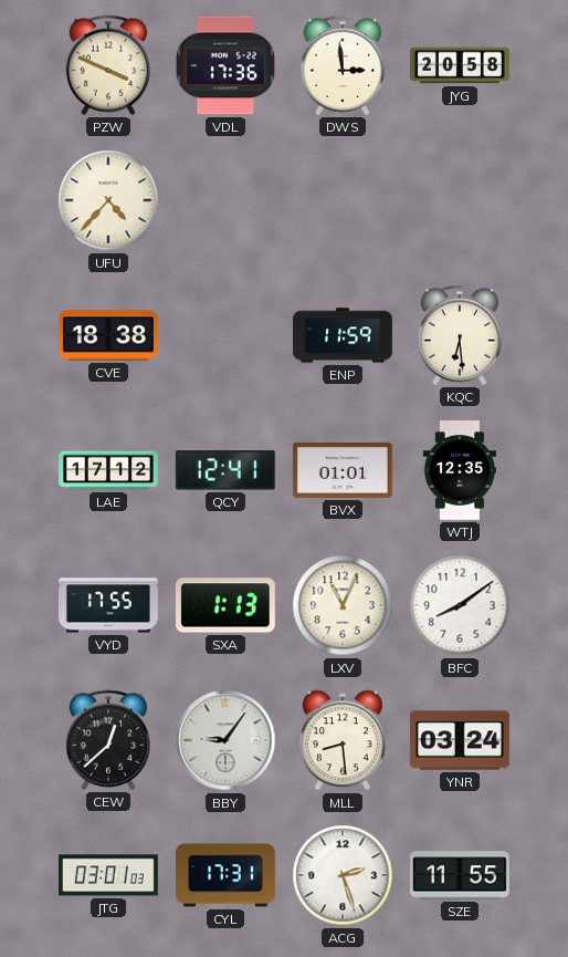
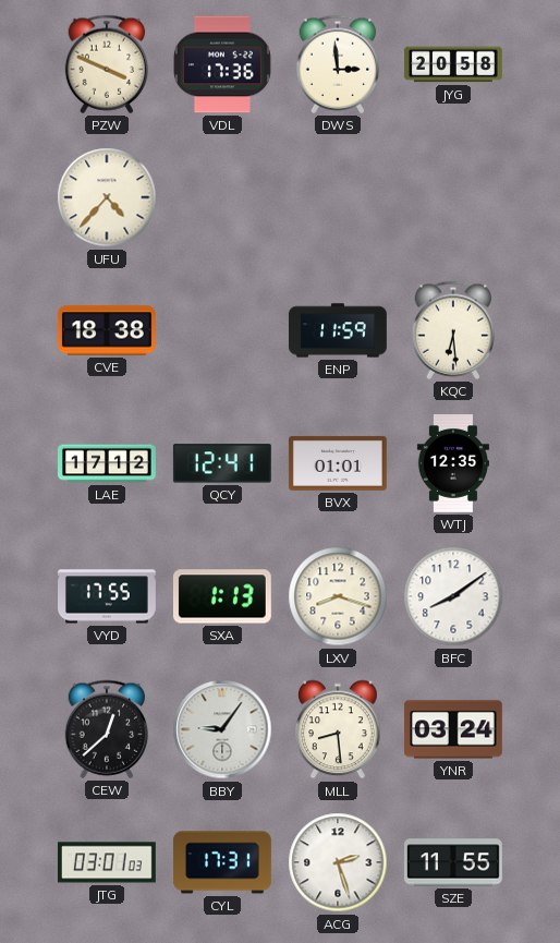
LXV: 11:04 -> 8:18
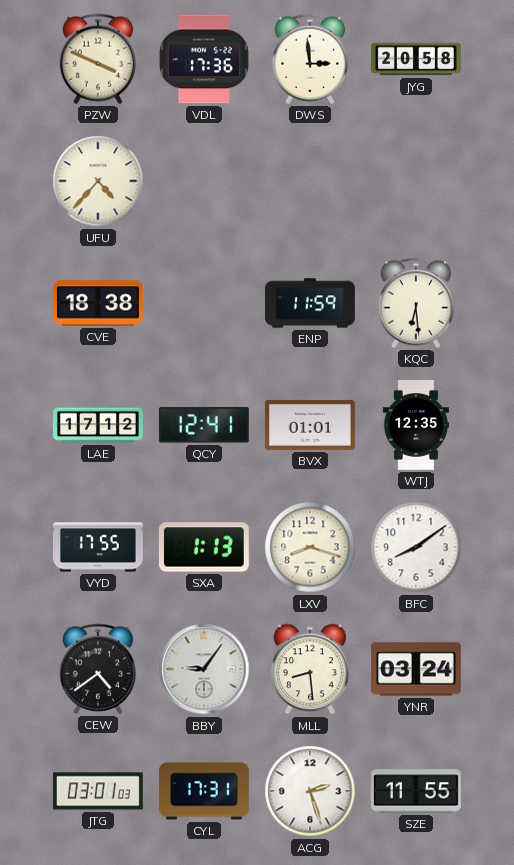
CEW: 12:38 -> 4:39
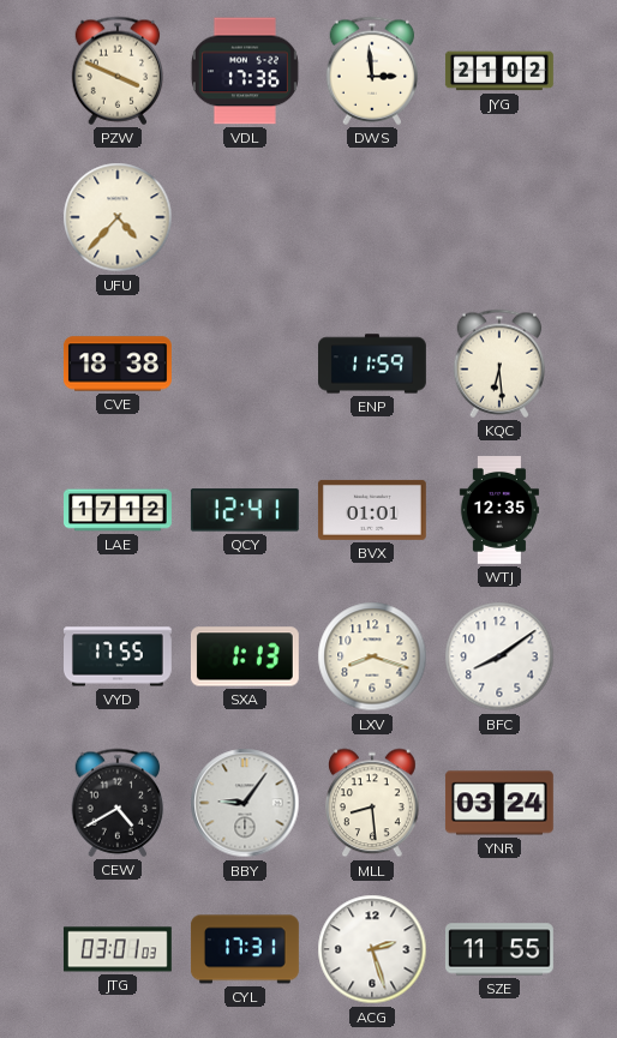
JYG: 20:58 -> 21:02
CEW: 4:39 -> 4:40
